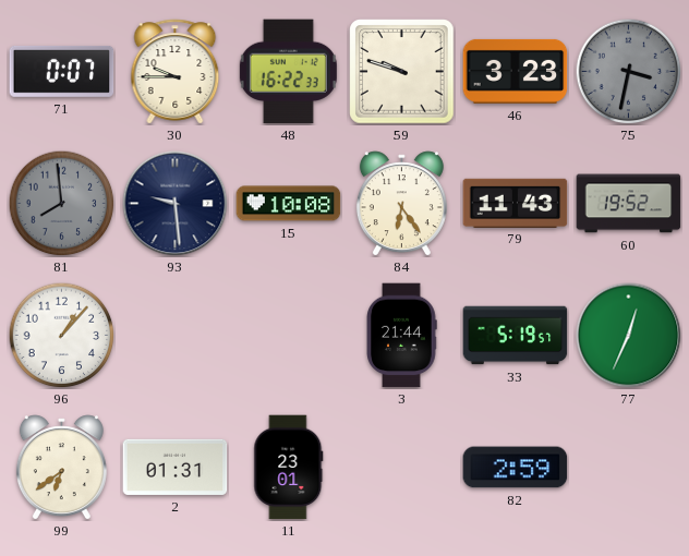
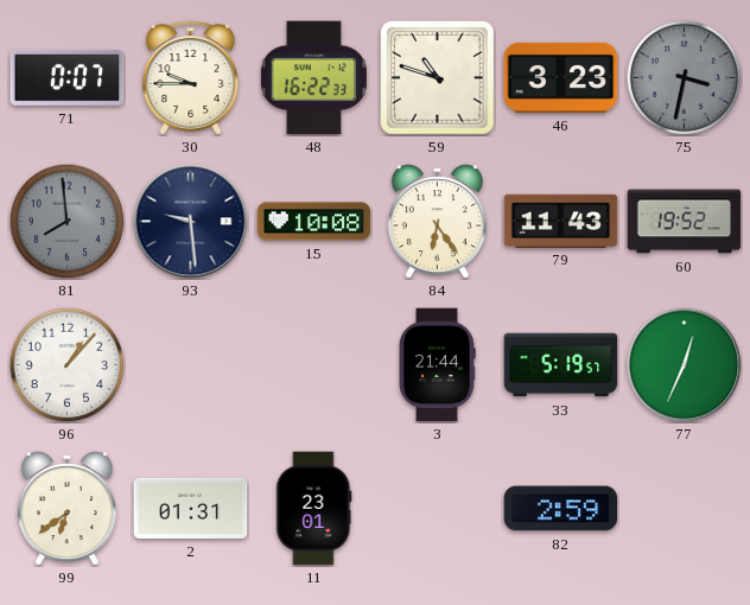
59: 9:48 -> 10:48
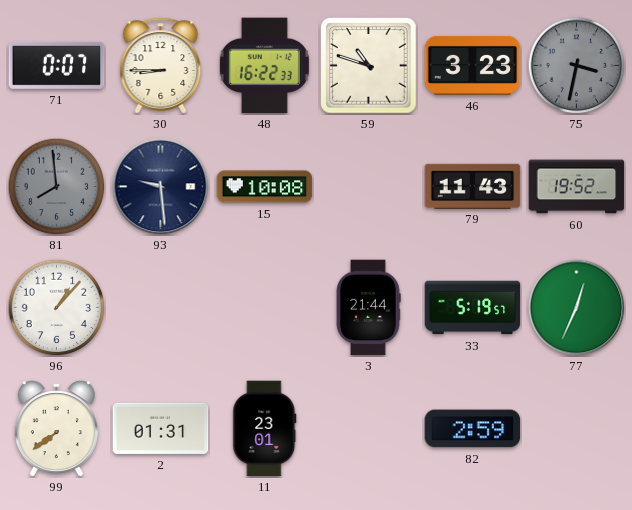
30: 9:45 -> 8:45
84: 6:24 -> none
99: 6:39 -> 7:39
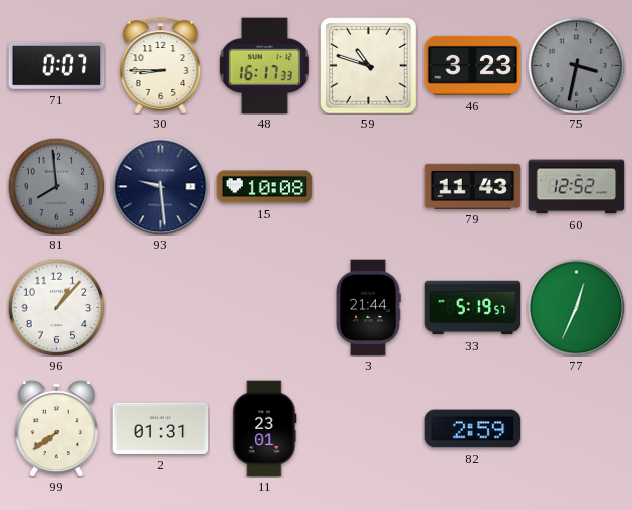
48: 16:22 -> 16:17
60: 19:52 -> 12:52
